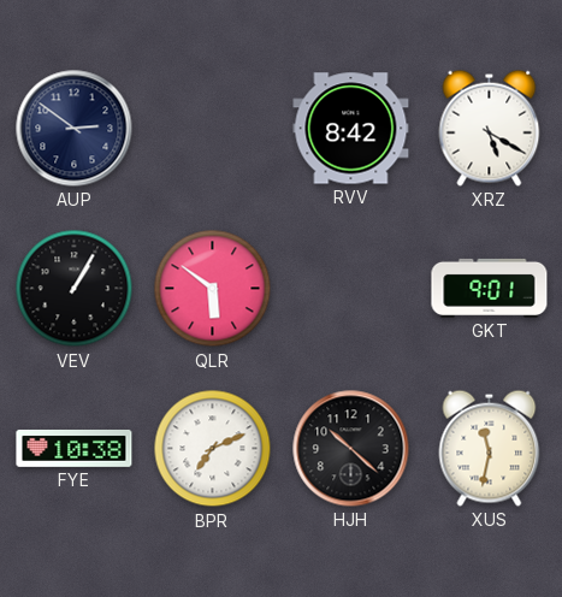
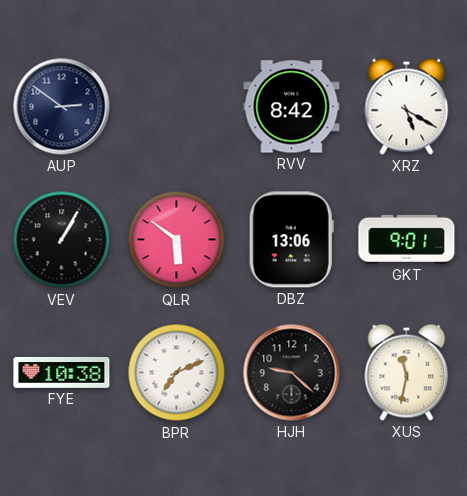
DBZ: none -> 13:06
HJH: 10:22 -> 9:22
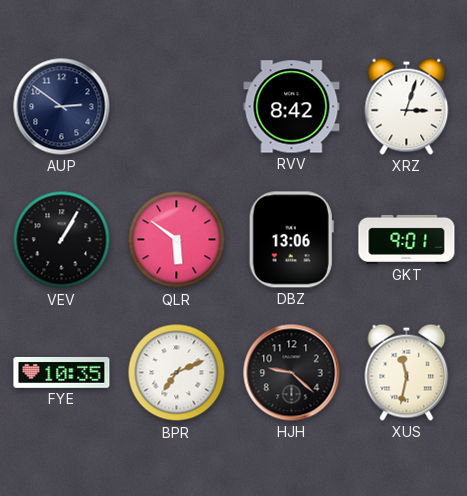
XRZ: 5:20 -> 3:03
FYE: 10:38 -> 10:35
